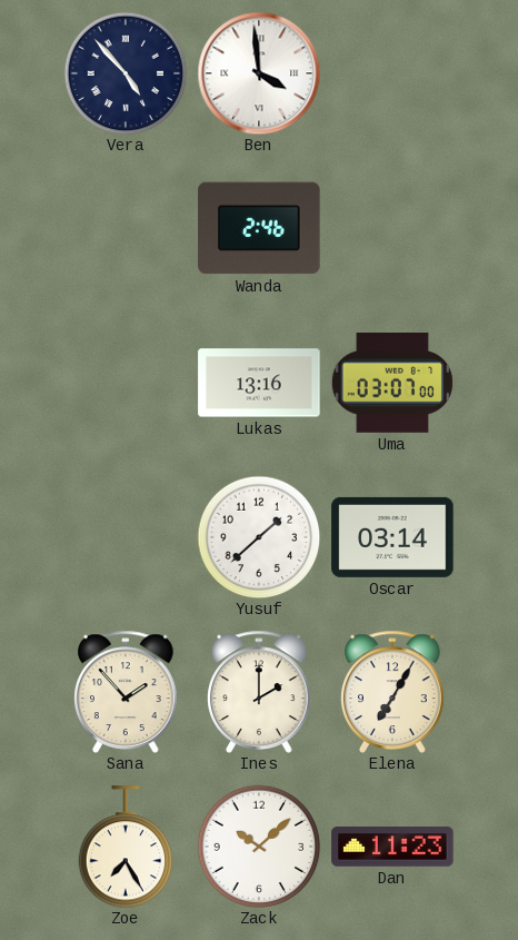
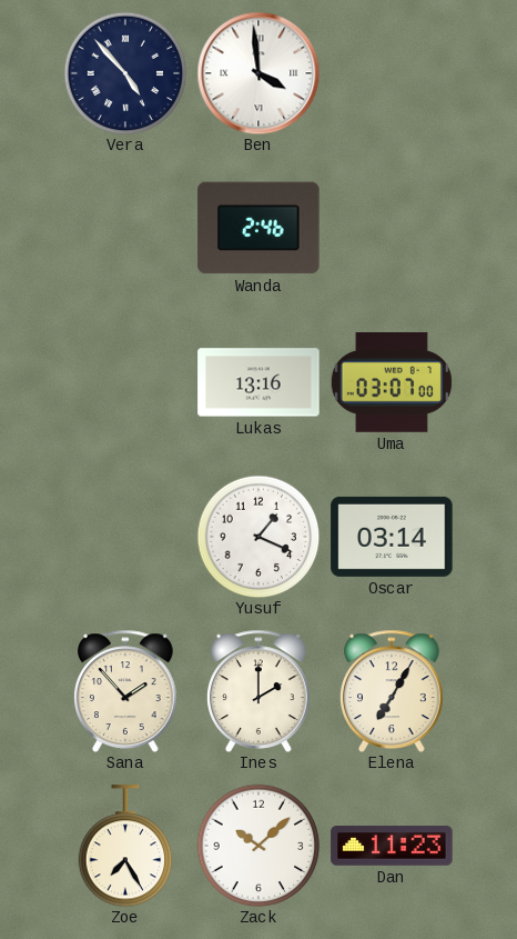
Yusuf: 1:38 -> 1:19
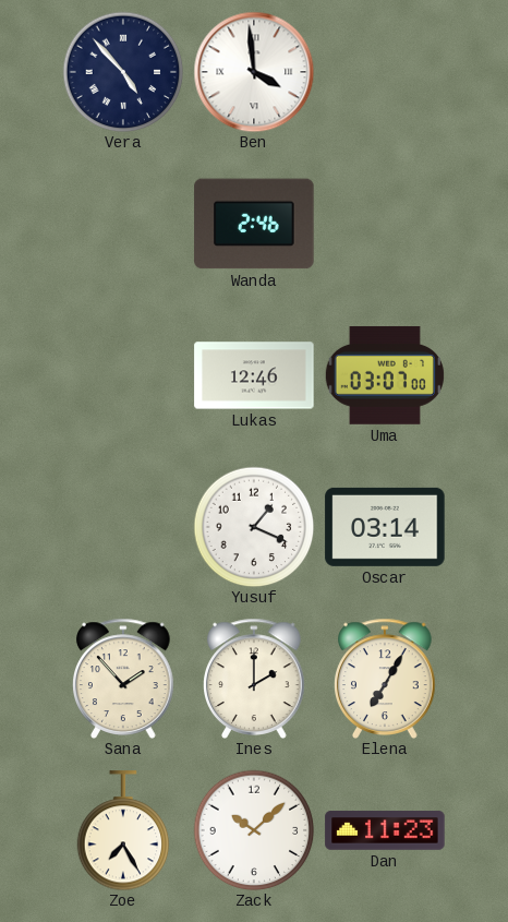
Lukas: 13:16 -> 12:46
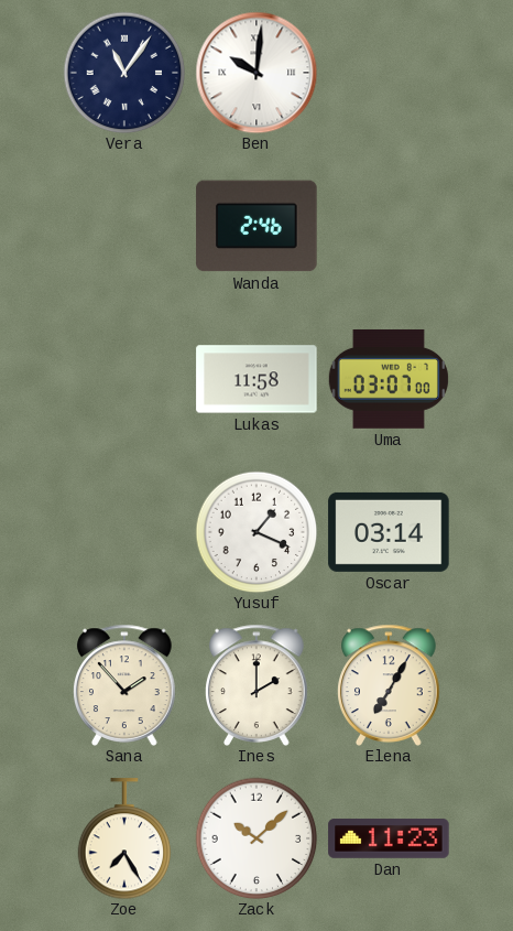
Vera: 4:53 -> 11:06
Ben: 3:59 -> 10:01
Lukas: 12:46 -> 11:58
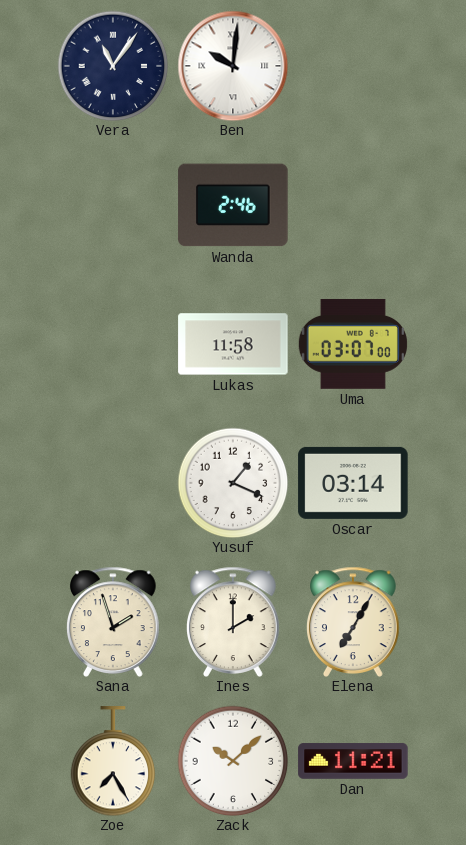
Sana: 1:53 -> 1:57
Dan: 11:23 -> 11:21
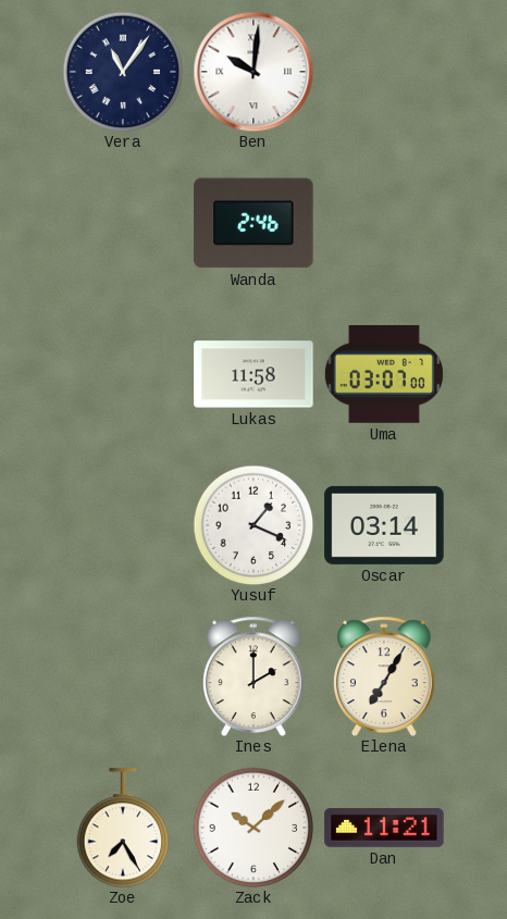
Sana: 1:57 -> none
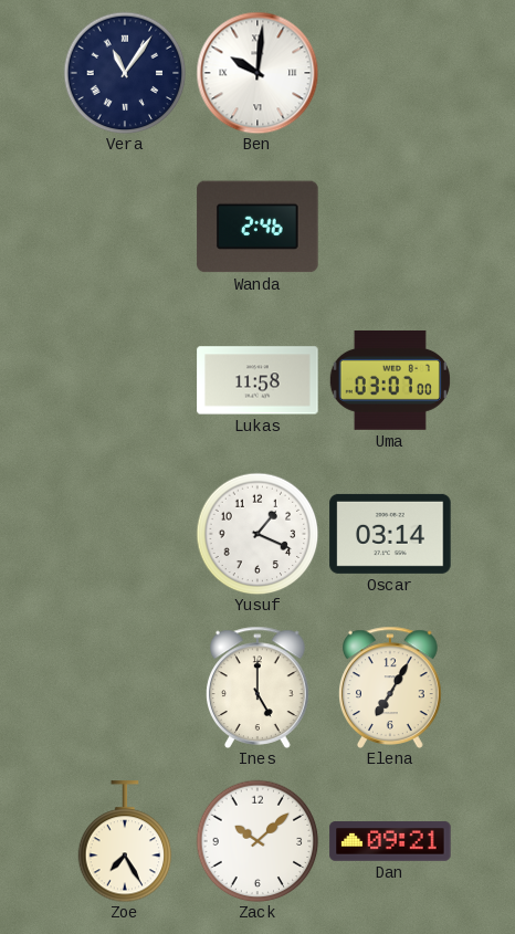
Ines: 2:00 -> 5:00
Dan: 11:21 -> 09:21
